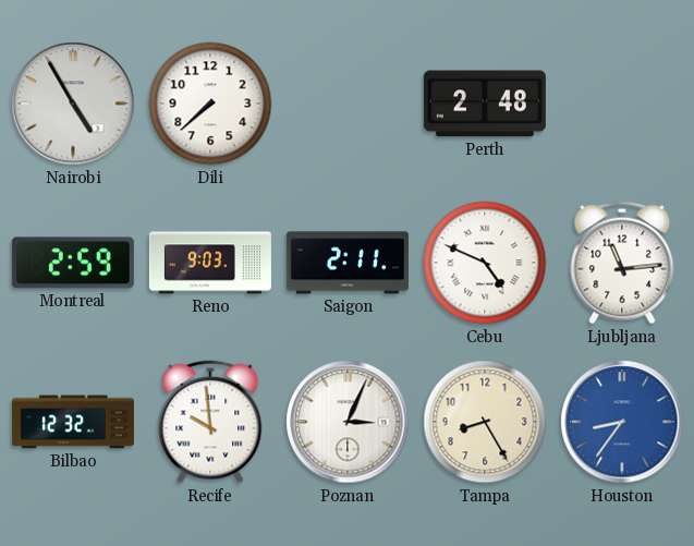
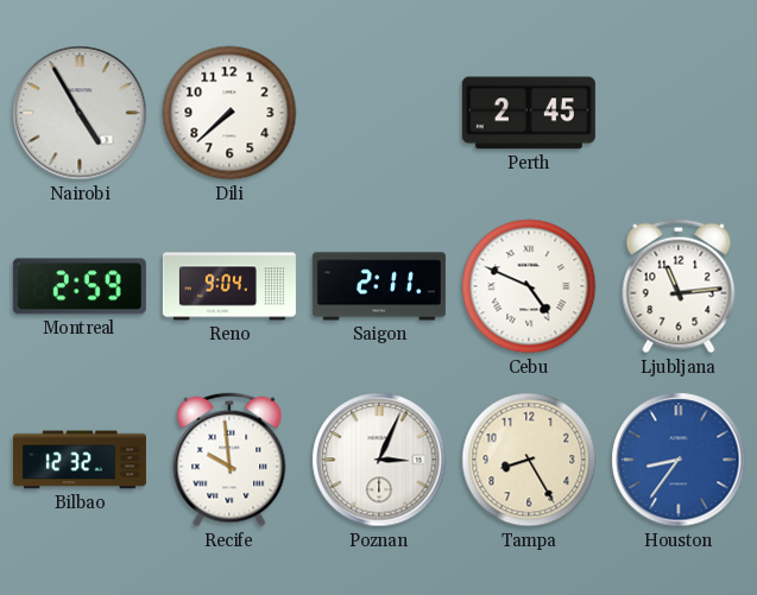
Perth: 2:48 -> 2:45
Reno: 9:03 -> 9:04
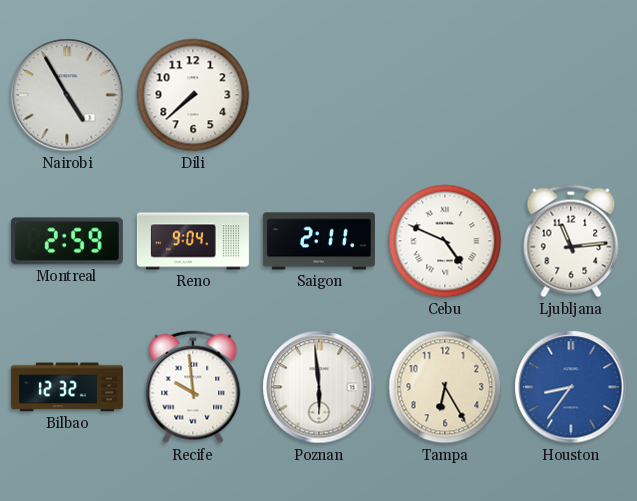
Perth: 2:45 -> none
Poznan: 3:04 -> 5:59
Tampa: 8:25 -> 6:25
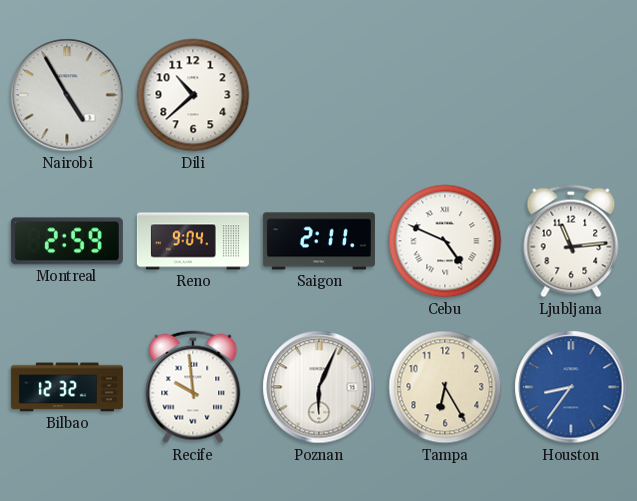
Dili: 7:38 -> 10:38
Poznan: 5:59 -> 6:04
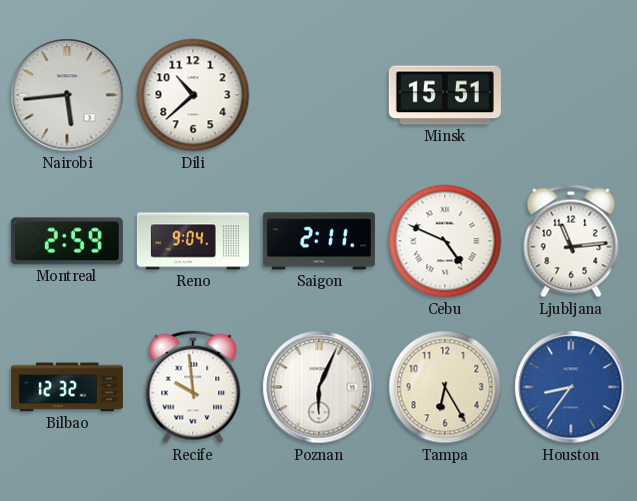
Nairobi: 4:55 -> 5:44
Minsk: none -> 15:51
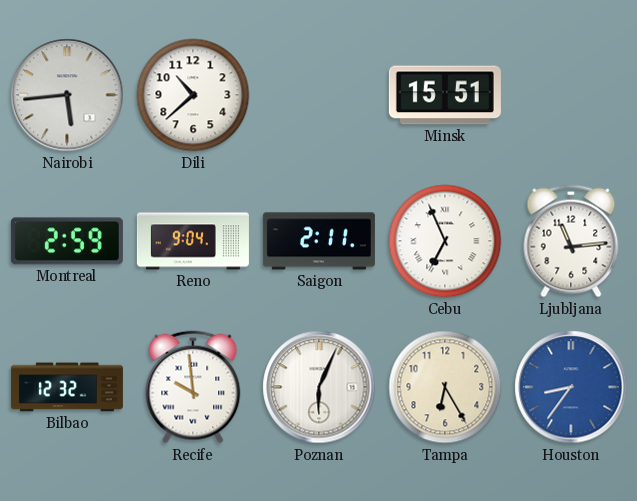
Cebu: 4:49 -> 6:56
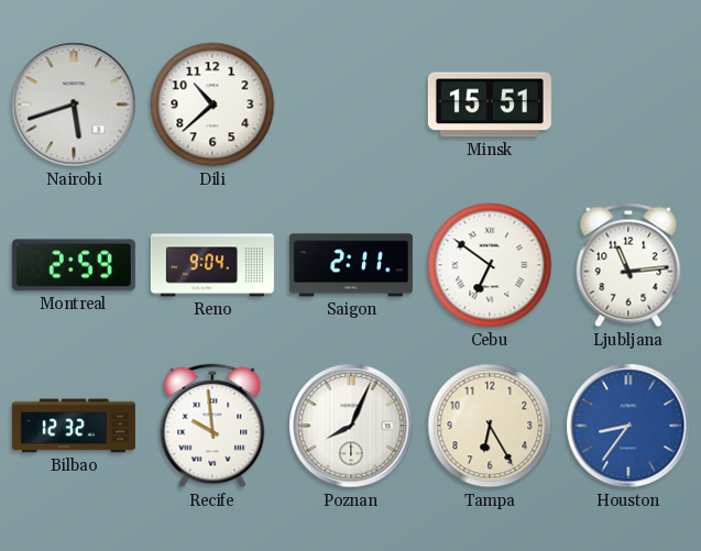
Nairobi: 5:44 -> 5:42
Cebu: 6:56 -> 6:51
Poznan: 6:04 -> 8:04
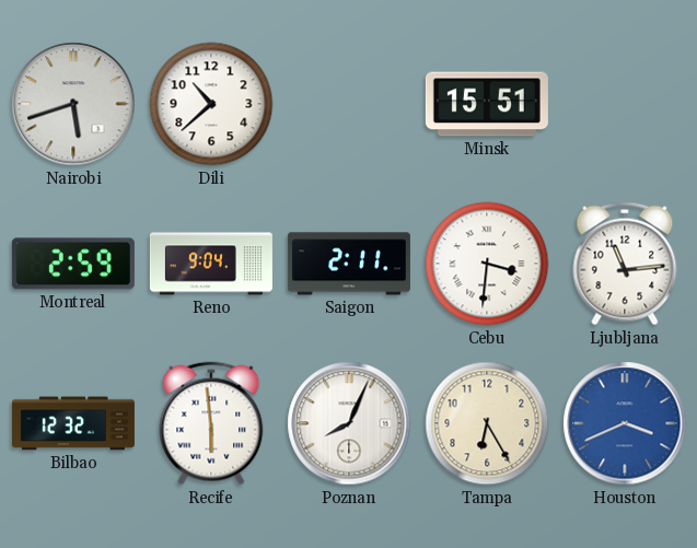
Cebu: 6:51 -> 3:31
Recife: 9:59 -> 5:59
Houston: 8:36 -> 3:41
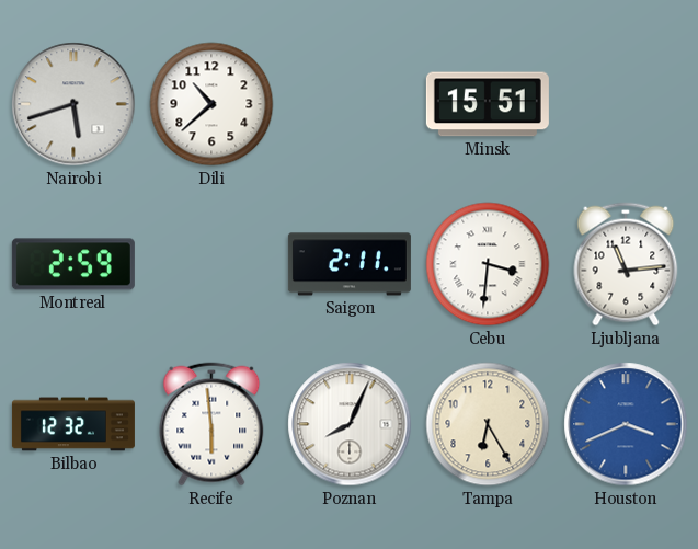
Reno: 9:04 -> none
